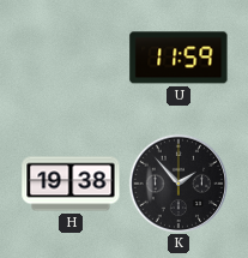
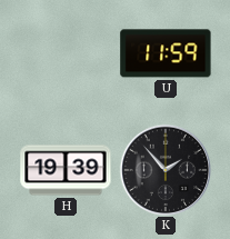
H: 19:38 -> 19:39
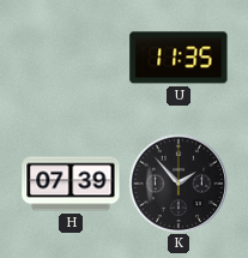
U: 11:59 -> 11:35
H: 19:39 -> 07:39
